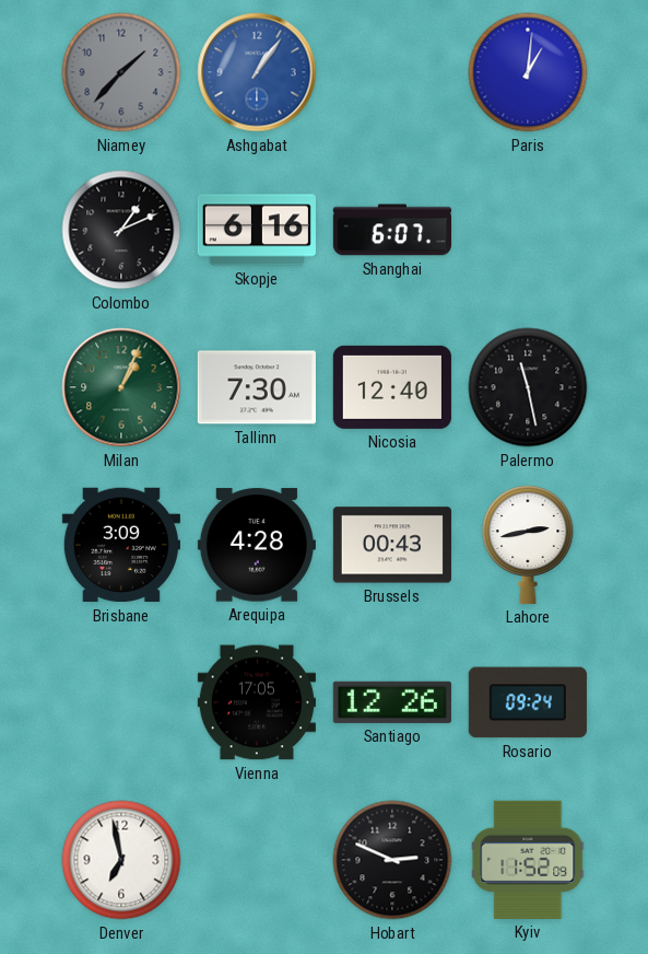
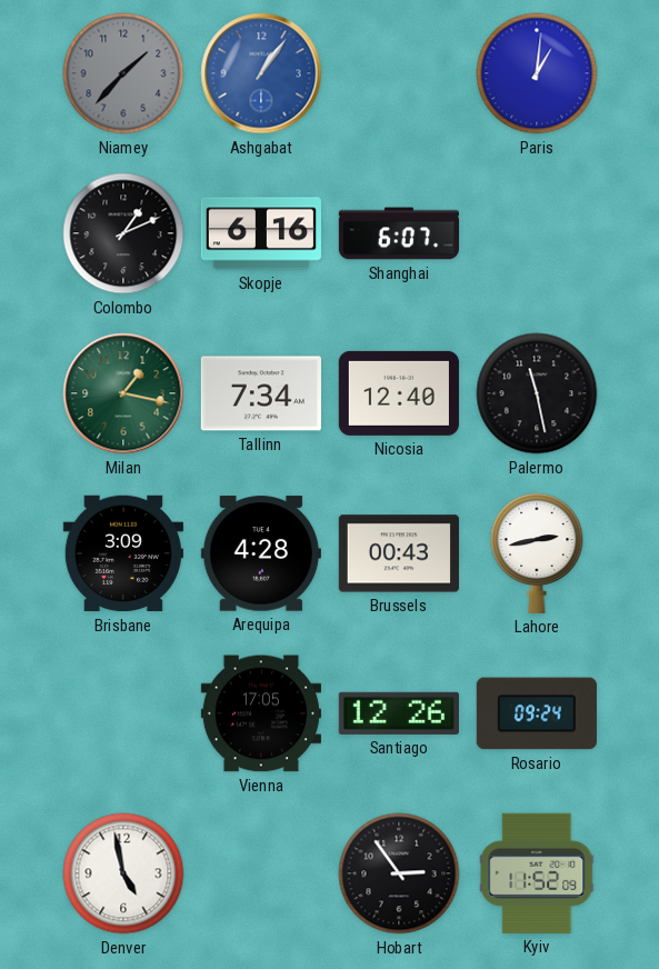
Milan: 1:04 -> 1:17
Tallinn: 7:30 -> 7:34
Denver: 6:58 -> 4:58
Hobart: 2:49 -> 2:54
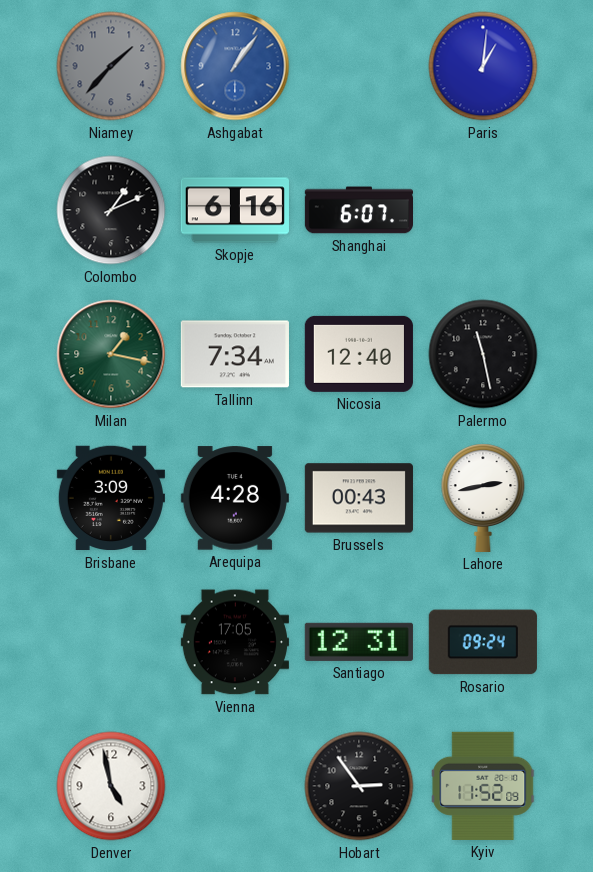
Santiago: 12:26 -> 12:31
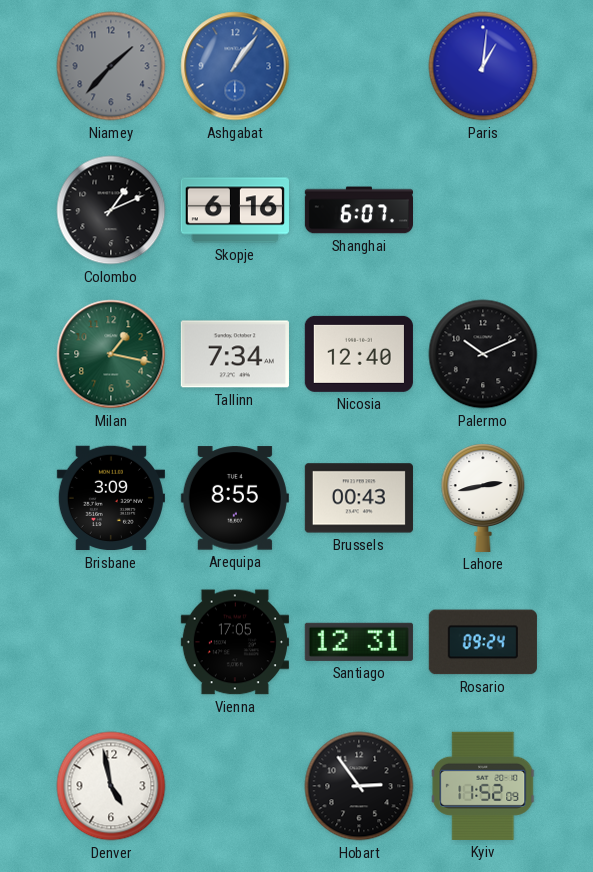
Palermo: 11:28 -> 10:11
Arequipa: 4:28 -> 8:55
